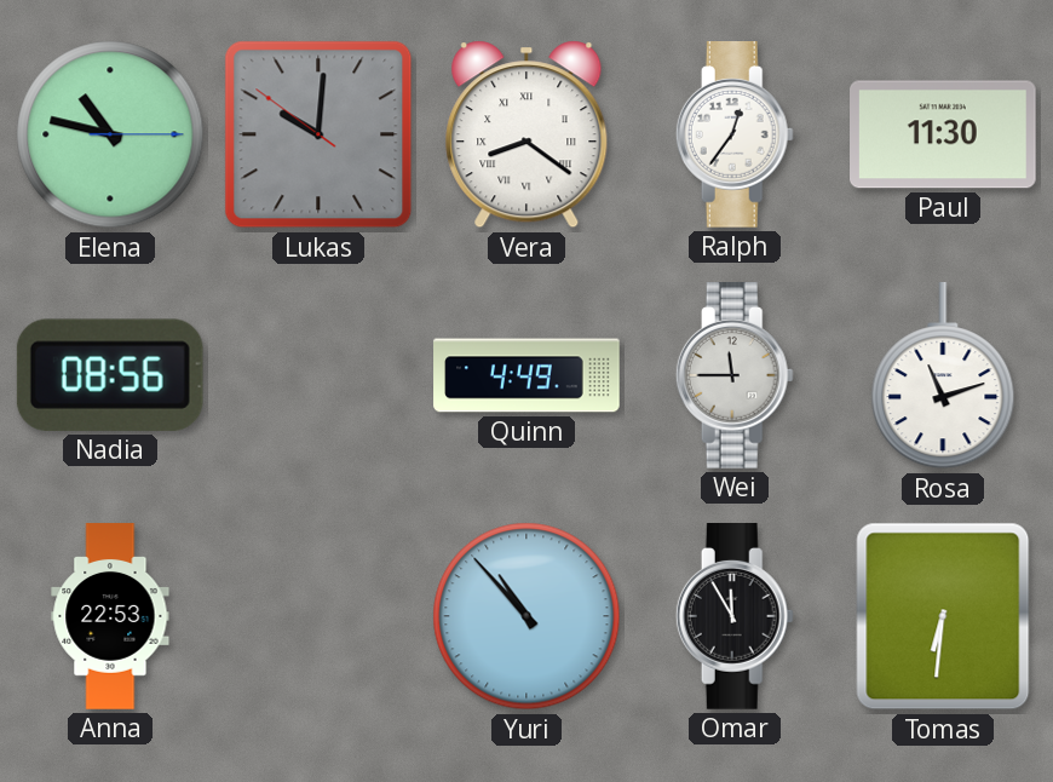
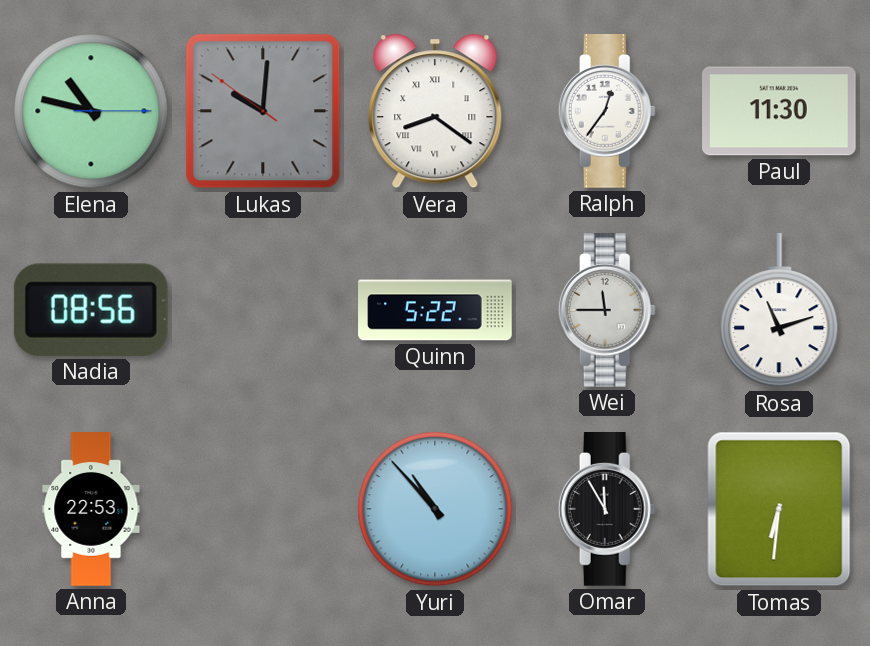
Quinn: 4:49 -> 5:22
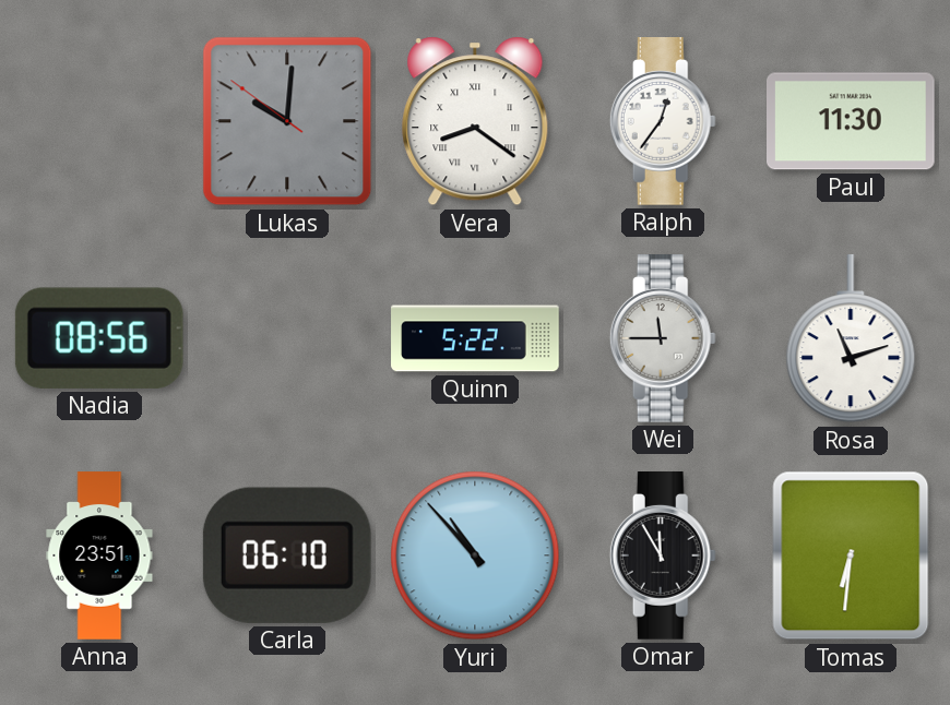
Elena: 10:47 -> none
Anna: 22:53 -> 23:51
Carla: none -> 06:10
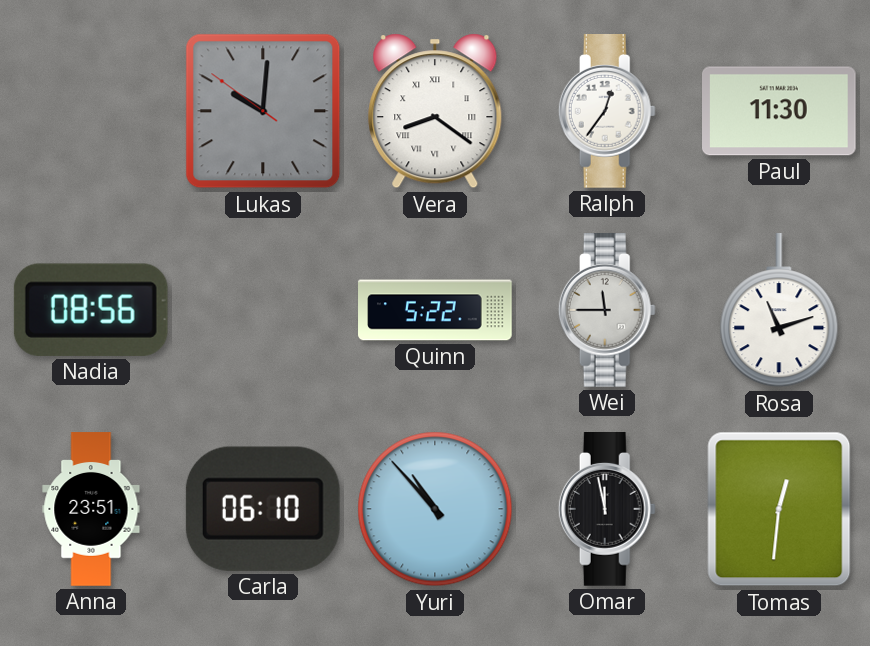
Omar: 11:55 -> 11:58
Tomas: 6:31 -> 12:31
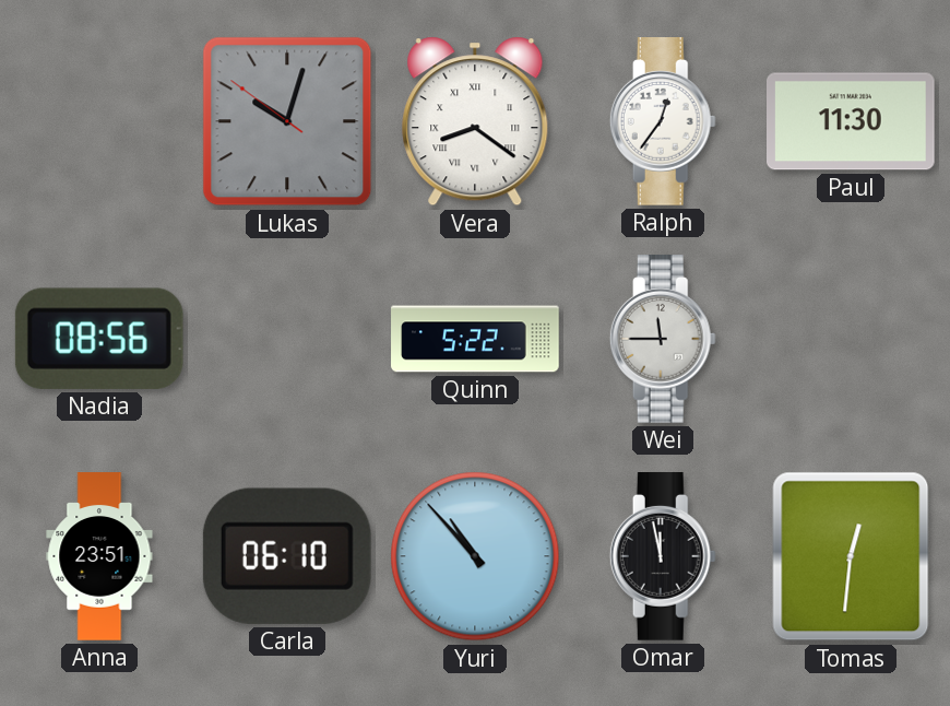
Lukas: 10:00 -> 10:02
Rosa: 11:12 -> none
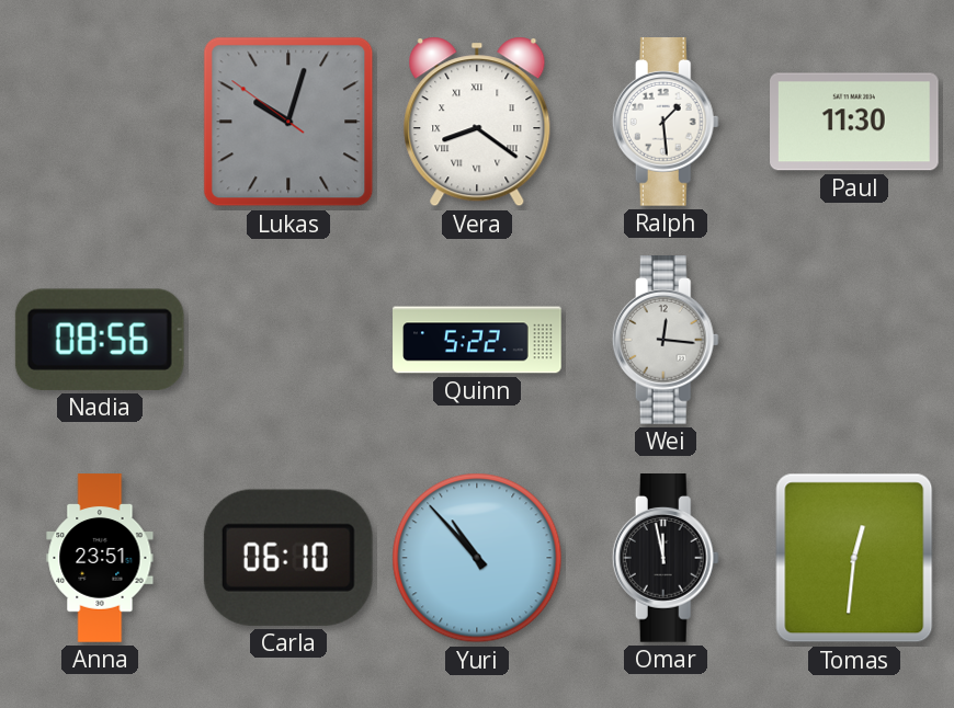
Ralph: 12:36 -> 1:29
Wei: 11:45 -> 12:16
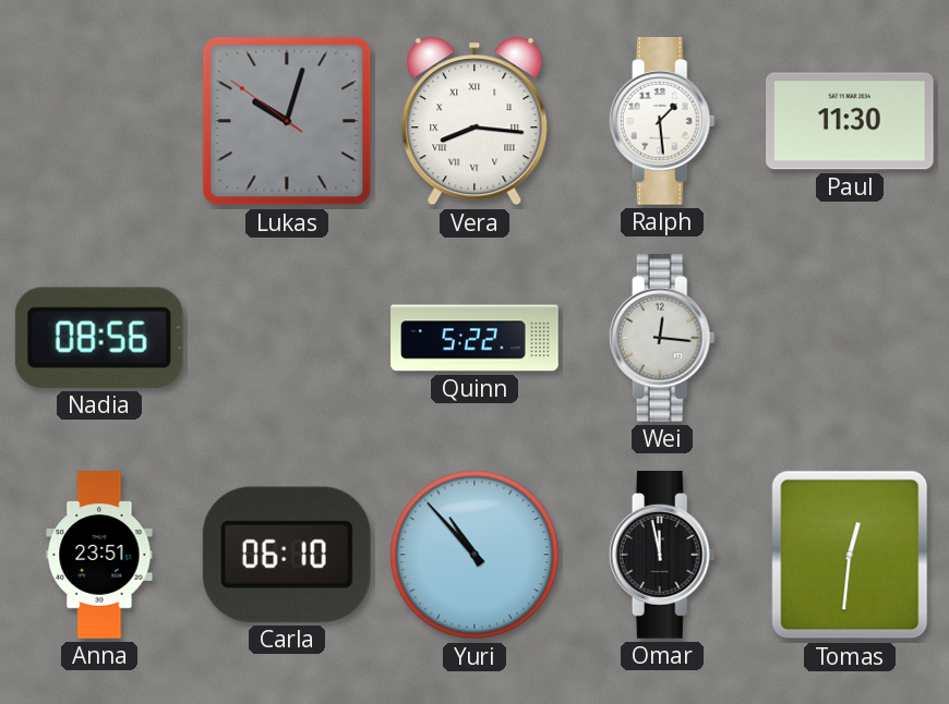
Vera: 8:21 -> 8:16
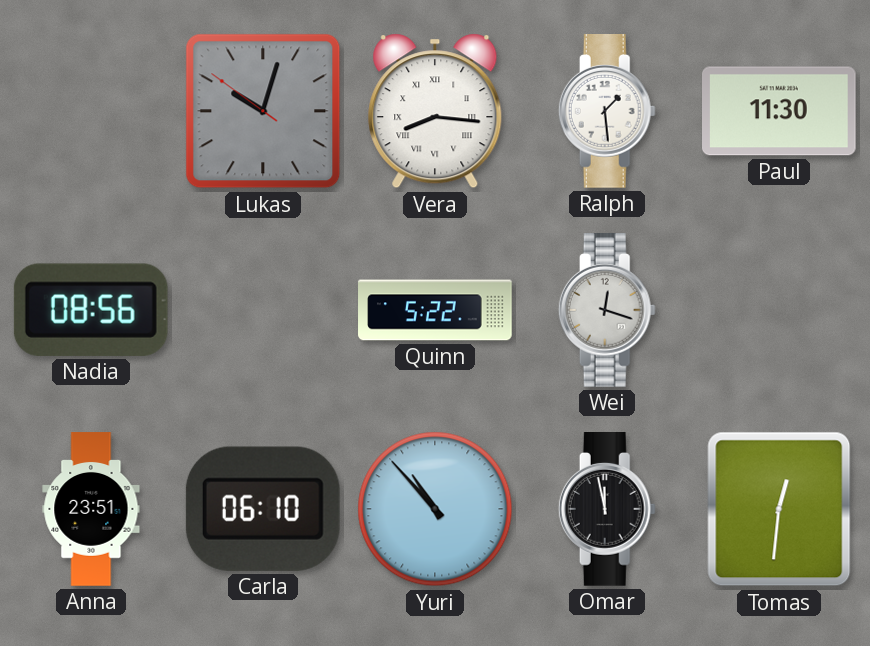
Wei: 12:16 -> 12:18
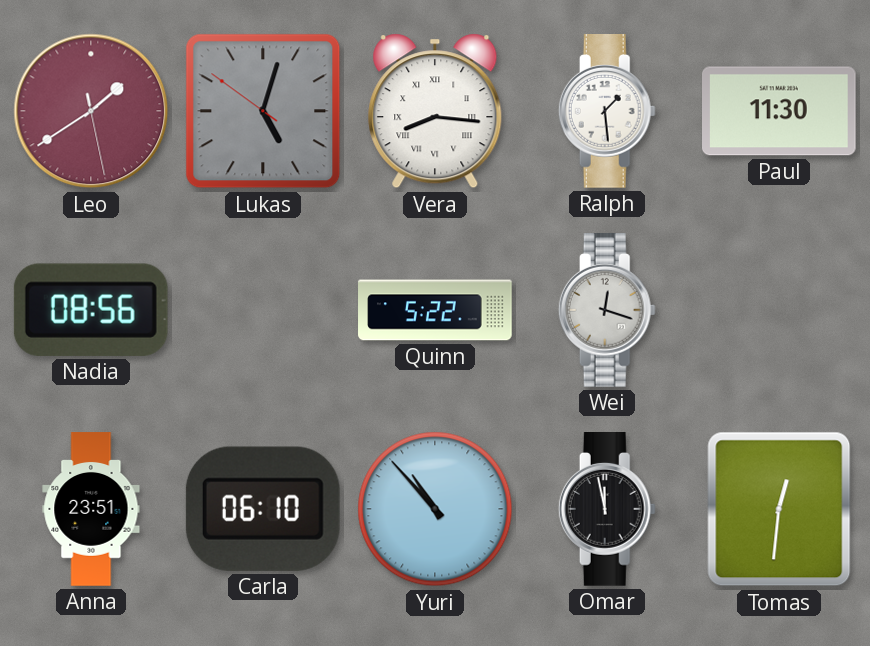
Leo: none -> 1:39
Lukas: 10:02 -> 5:02
